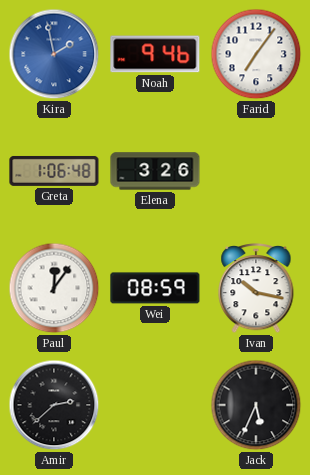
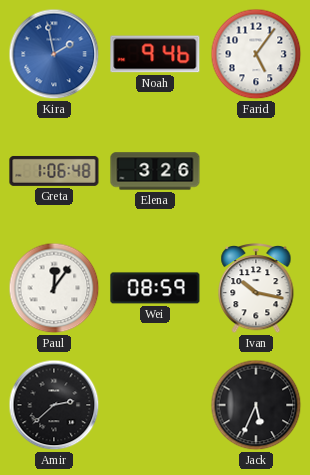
Farid: 7:06 -> 5:06
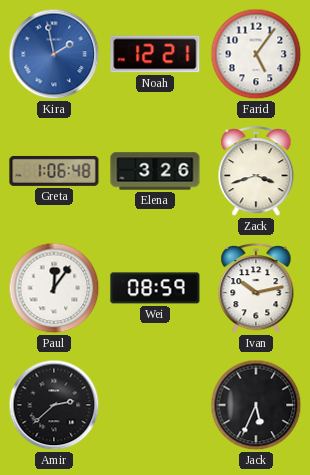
Noah: 9:46 -> 12:21
Zack: none -> 3:42
Ivan: 10:17 -> 10:13
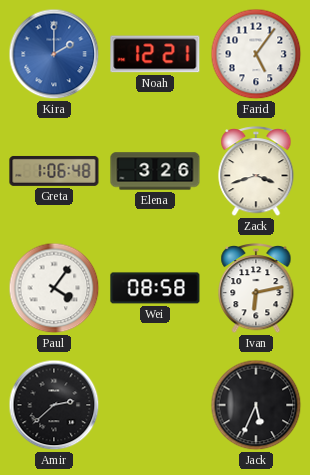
Kira: 1:58 -> 2:00
Paul: 12:06 -> 4:06
Wei: 08:59 -> 08:58
Ivan: 10:13 -> 6:13
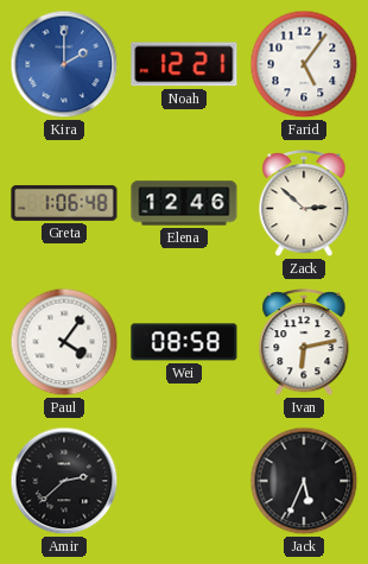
Elena: 3:26 -> 12:46
Zack: 3:42 -> 2:52
